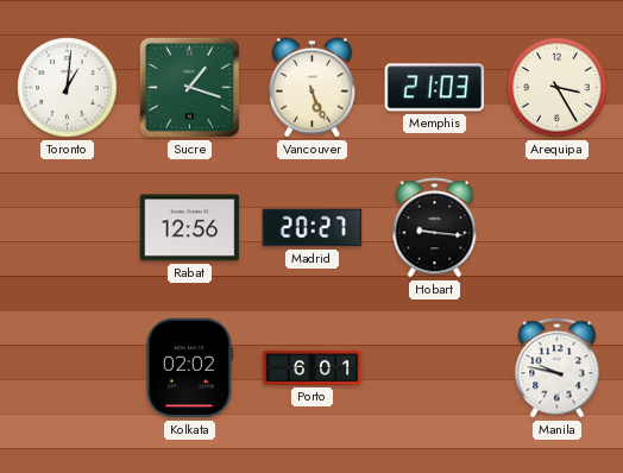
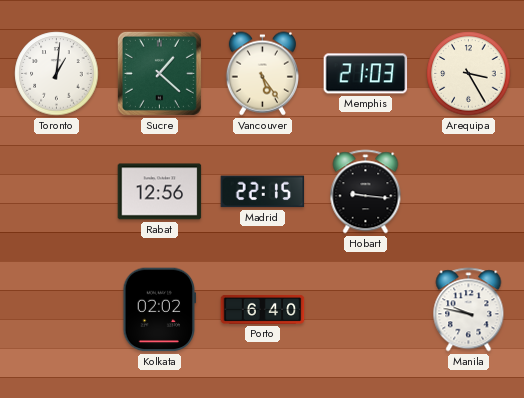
Sucre: 1:18 -> 1:22
Vancouver: 5:26 -> 5:24
Madrid: 20:27 -> 22:15
Porto: 6:01 -> 6:40
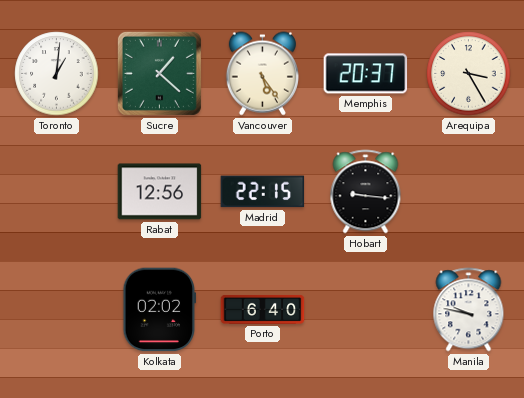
Memphis: 21:03 -> 20:37
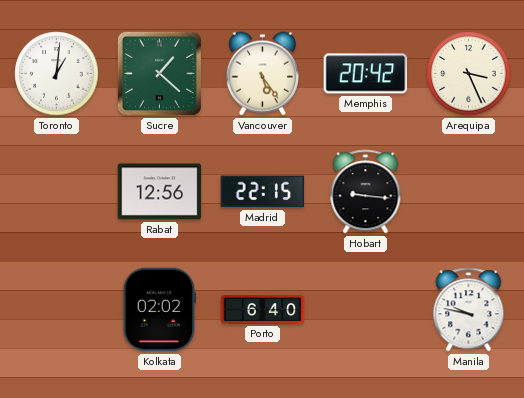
Memphis: 20:37 -> 20:42
Arequipa: 3:25 -> 3:26
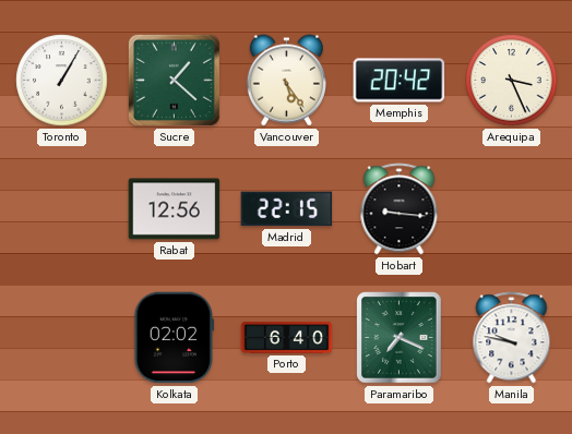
Toronto: 1:01 -> 1:05
Paramaribo: none -> 7:19
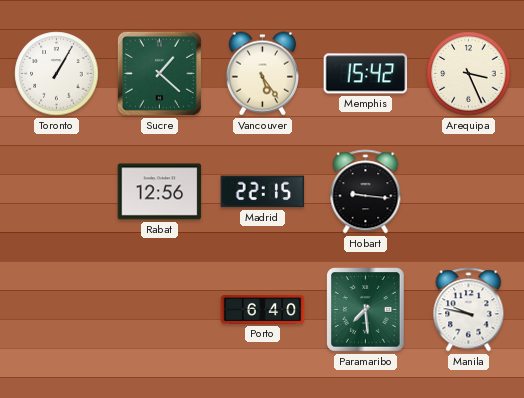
Memphis: 20:42 -> 15:42
Kolkata: 02:02 -> none
Paramaribo: 7:19 -> 7:29
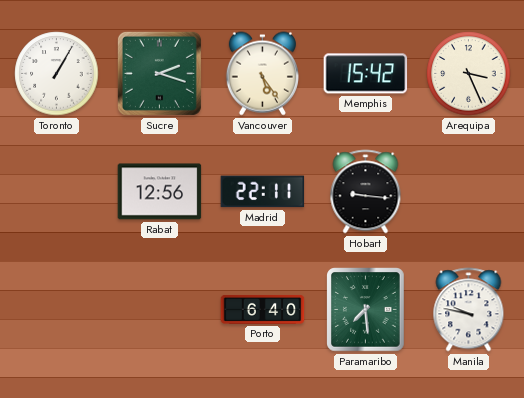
Sucre: 1:22 -> 2:18
Madrid: 22:15 -> 22:11
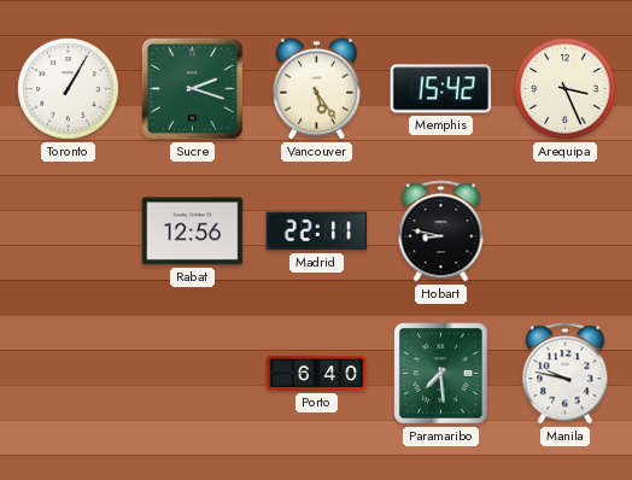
Hobart: 9:16 -> 8:47
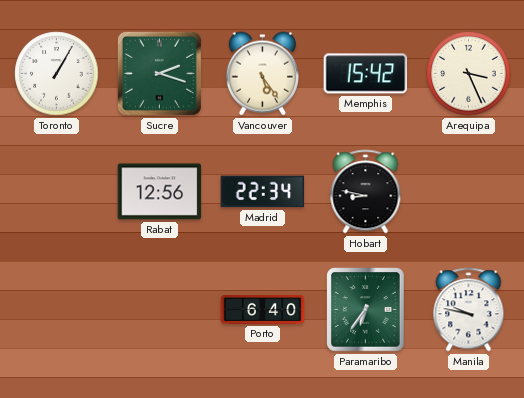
Madrid: 22:11 -> 22:34
Paramaribo: 7:29 -> 6:36
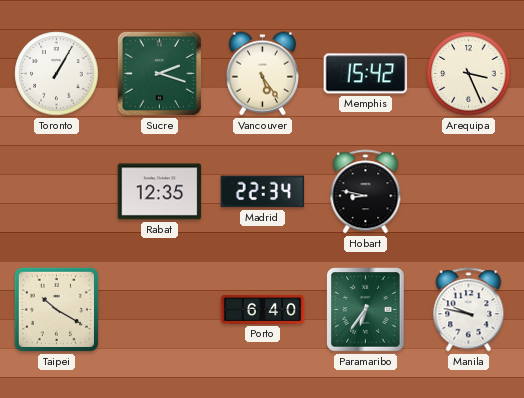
Rabat: 12:56 -> 12:35
Taipei: none -> 10:20
